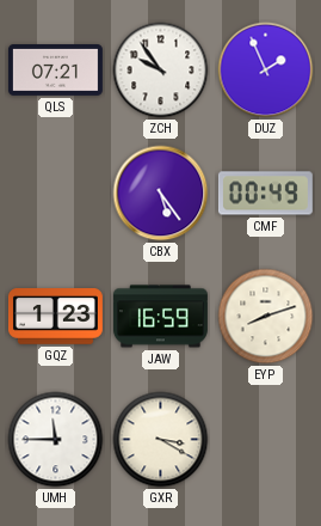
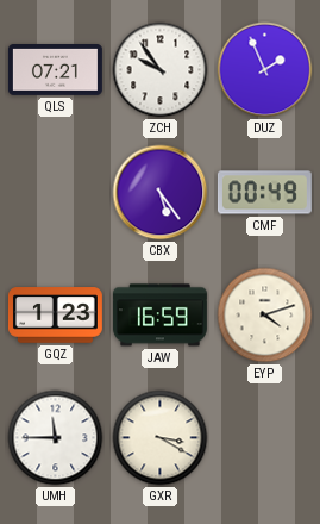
EYP: 8:12 -> 4:12
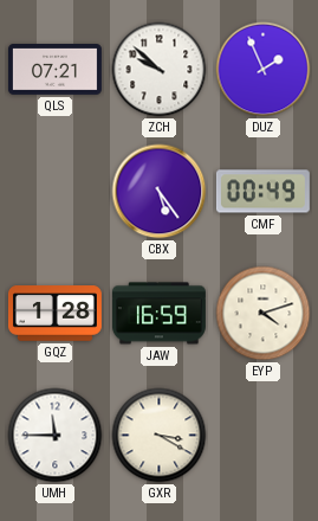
ZCH: 9:54 -> 9:52
GQZ: 1:23 -> 1:28
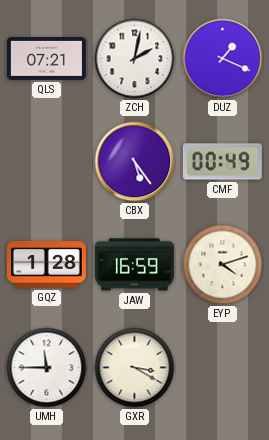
ZCH: 9:52 -> 2:02
DUZ: 1:56 -> 1:19
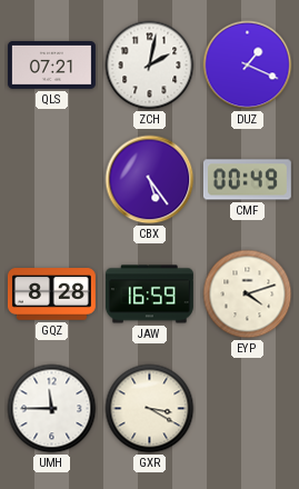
GQZ: 1:28 -> 8:28
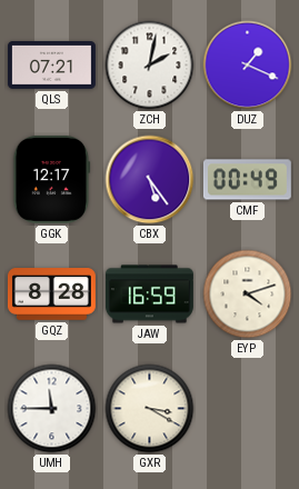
GGK: none -> 12:17
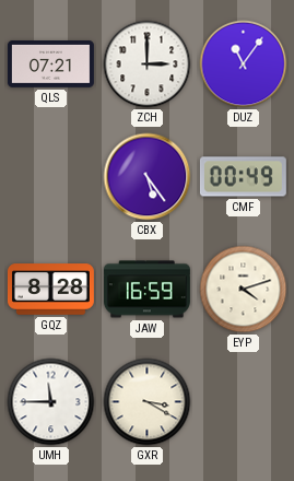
ZCH: 2:02 -> 3:00
DUZ: 1:19 -> 11:06
GGK: 12:17 -> none
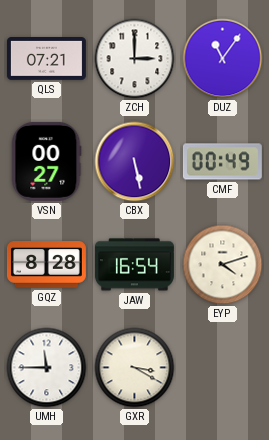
VSN: none -> 00:27
CBX: 5:24 -> 5:28
JAW: 16:59 -> 16:54
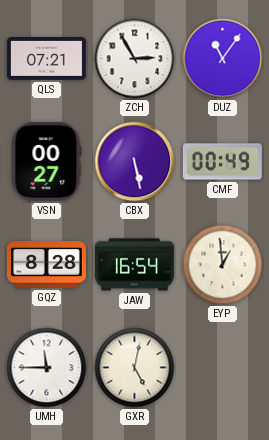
ZCH: 3:00 -> 2:55
EYP: 4:12 -> 12:59
GXR: 3:20 -> 5:02
